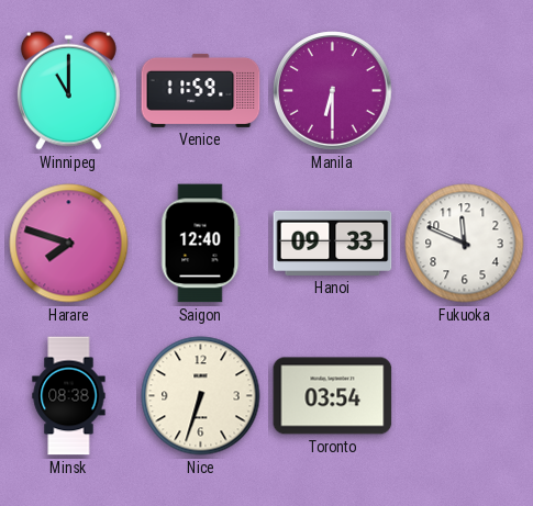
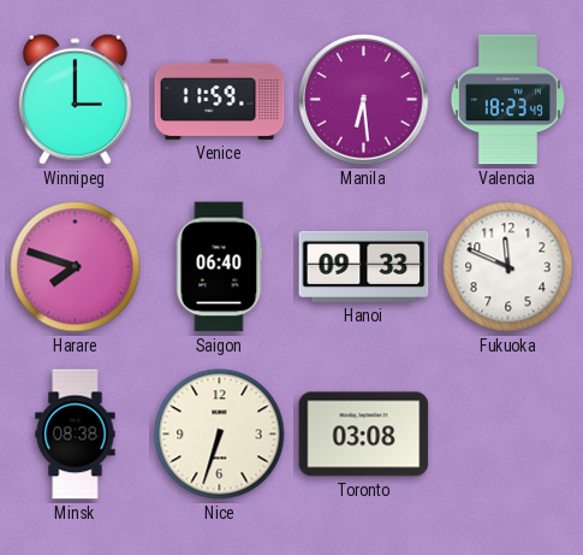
Winnipeg: 11:00 -> 3:00
Manila: 6:30 -> 6:29
Valencia: none -> 18:23
Saigon: 12:40 -> 06:40
Toronto: 03:54 -> 03:08
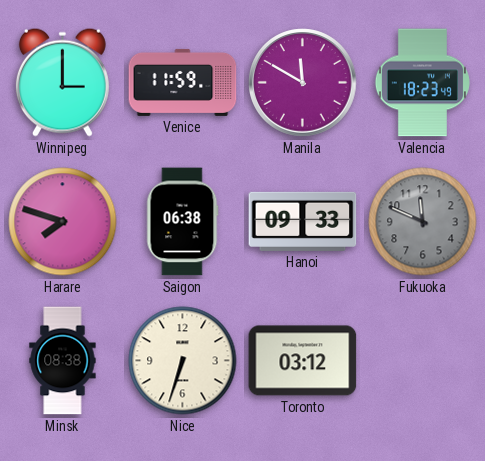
Manila: 6:29 -> 11:50
Saigon: 06:40 -> 06:38
Fukuoka dial: white -> grey
Toronto: 03:08 -> 03:12
